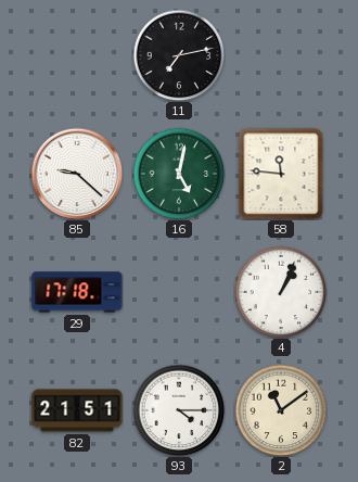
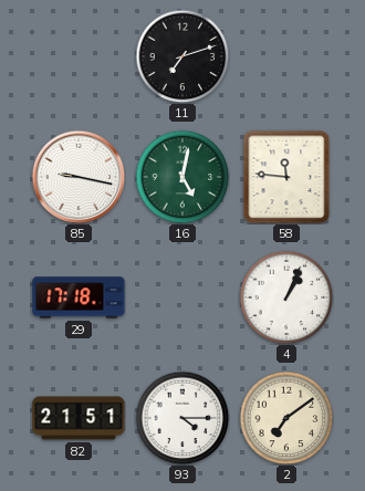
11: 7:13 -> 7:12
85: 9:22 -> 9:17
2: 11:09 -> 7:09
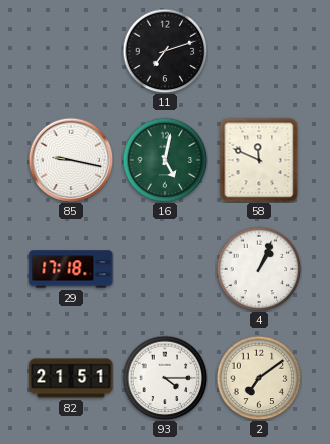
58: 11:46 -> 11:49
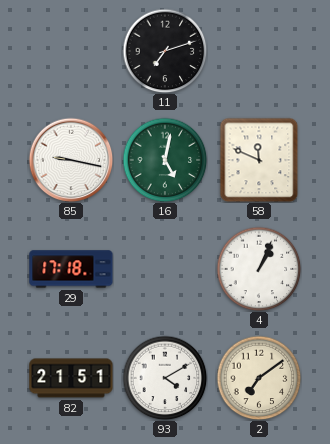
93: 4:15 -> 4:10
